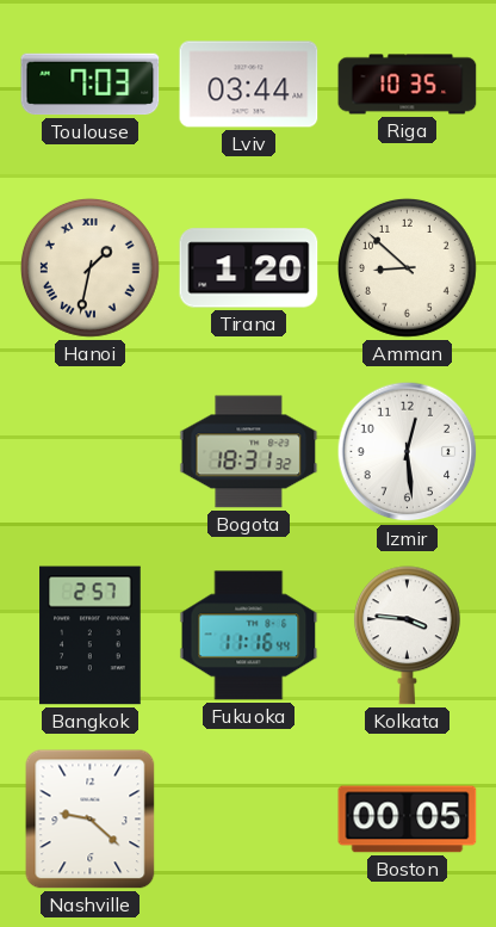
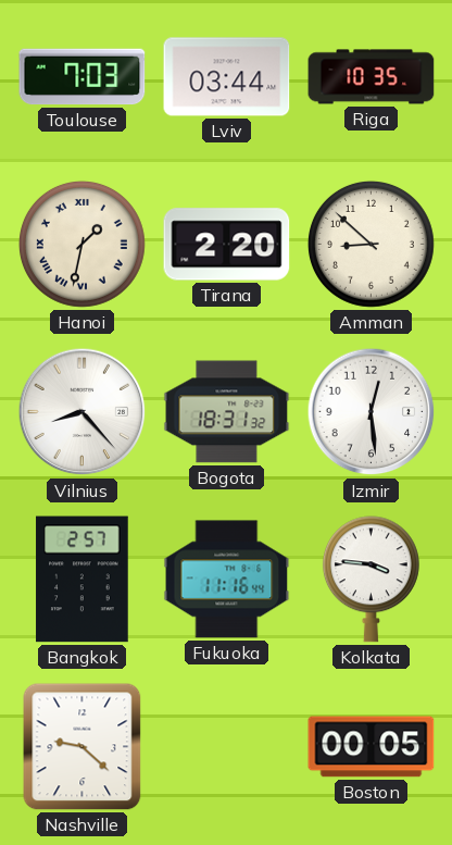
Tirana: 1:20 -> 2:20
Vilnius: none -> 8:23
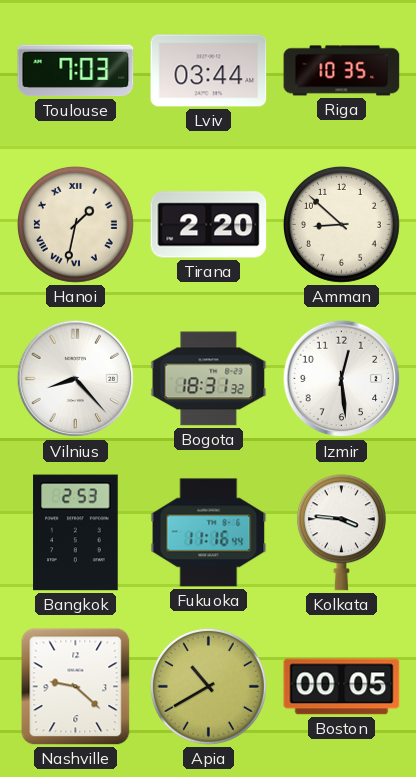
Bangkok: 2:57 -> 2:53
Apia: none -> 10:40
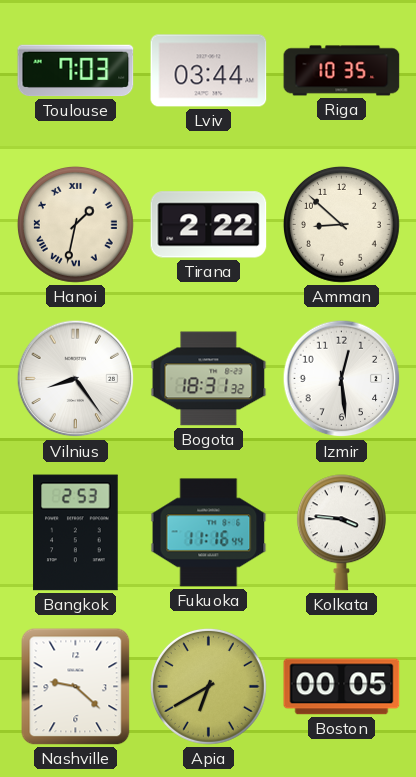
Tirana: 2:20 -> 2:22
Vilnius: 8:23 -> 8:24
Apia: 10:40 -> 6:40
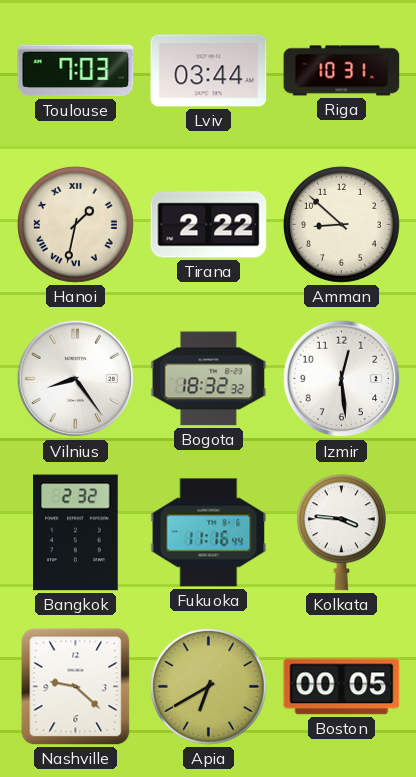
Riga: 10:35 -> 10:31
Bogota: 18:31 -> 18:32
Bangkok: 2:53 -> 2:32
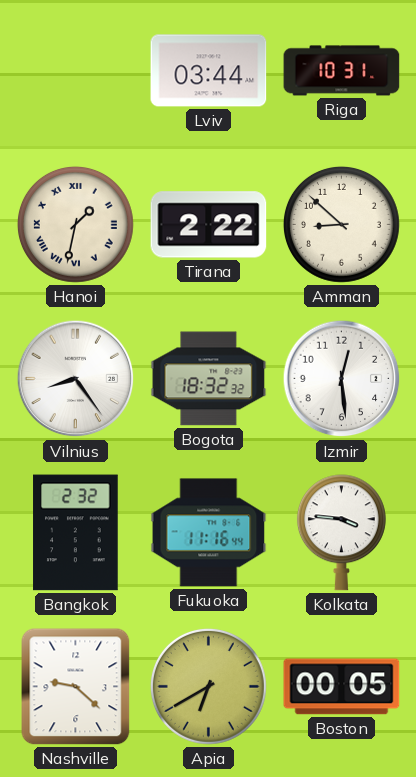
Toulouse: 7:03 -> none
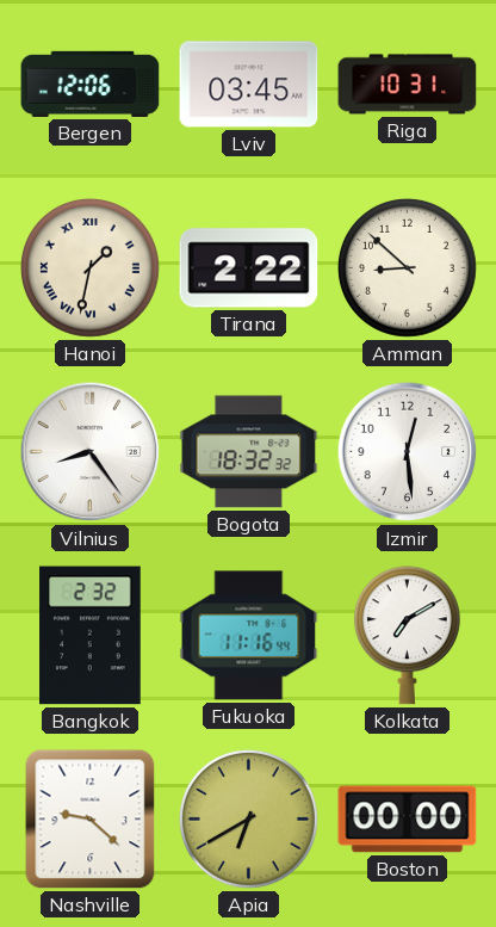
Bergen: none -> 12:06
Lviv: 03:44 -> 03:45
Kolkata: 3:46 -> 7:10
Boston: 00:05 -> 00:00
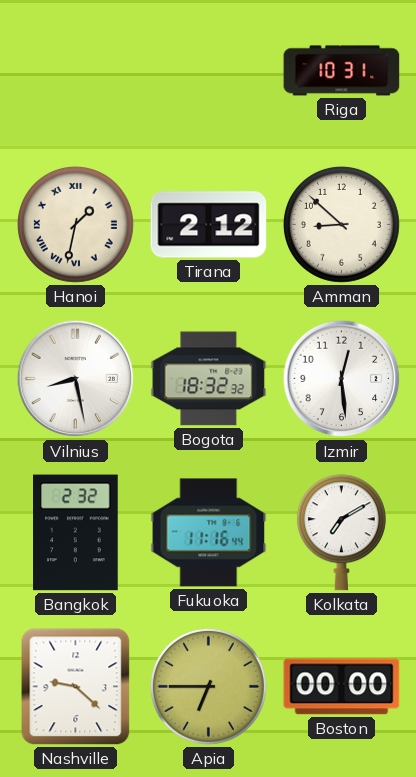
Bergen: 12:06 -> none
Lviv: 03:45 -> none
Tirana: 2:22 -> 2:12
Vilnius: 8:24 -> 8:28
Apia: 6:40 -> 6:45
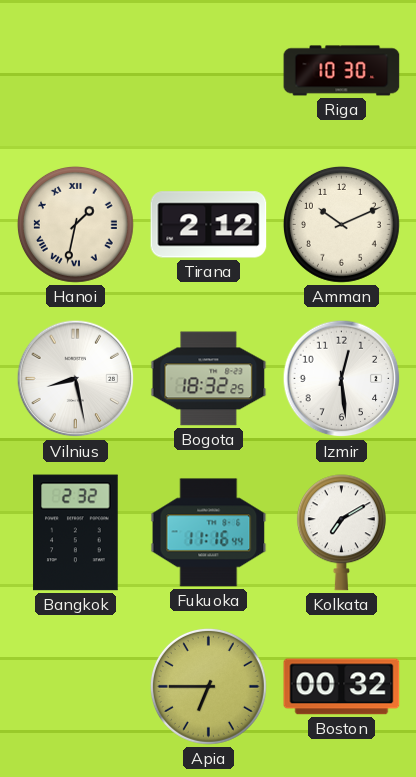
Riga: 10:31 -> 10:30
Amman: 8:52 -> 10:11
Bogota: 18:32:32 -> 18:32:25
Nashville: 9:22 -> none
Boston: 00:00 -> 00:32
